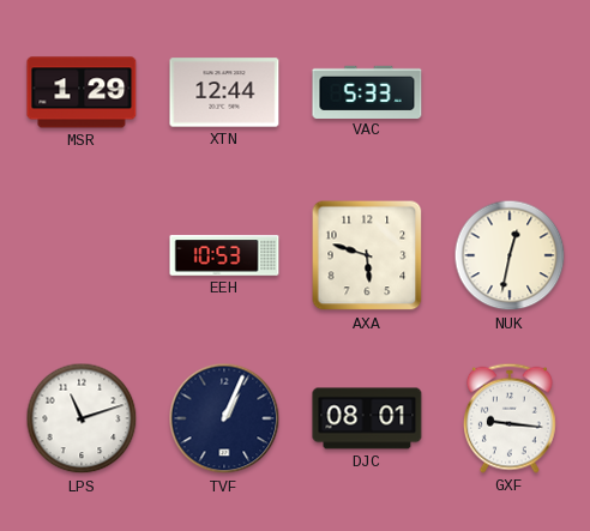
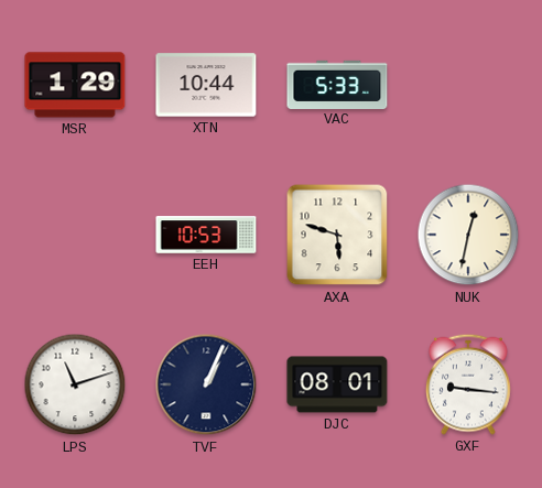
XTN: 12:44 -> 10:44
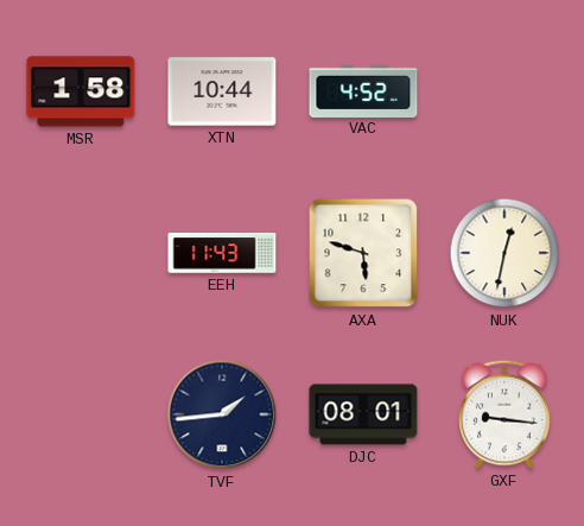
MSR: 1:29 -> 1:58
VAC: 5:33 -> 4:52
EEH: 10:53 -> 11:43
LPS: 11:12 -> none
TVF: 1:04 -> 1:44
